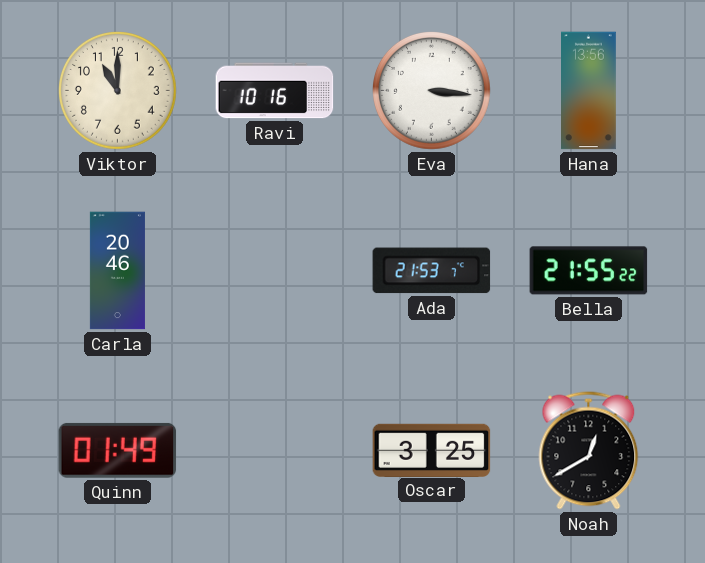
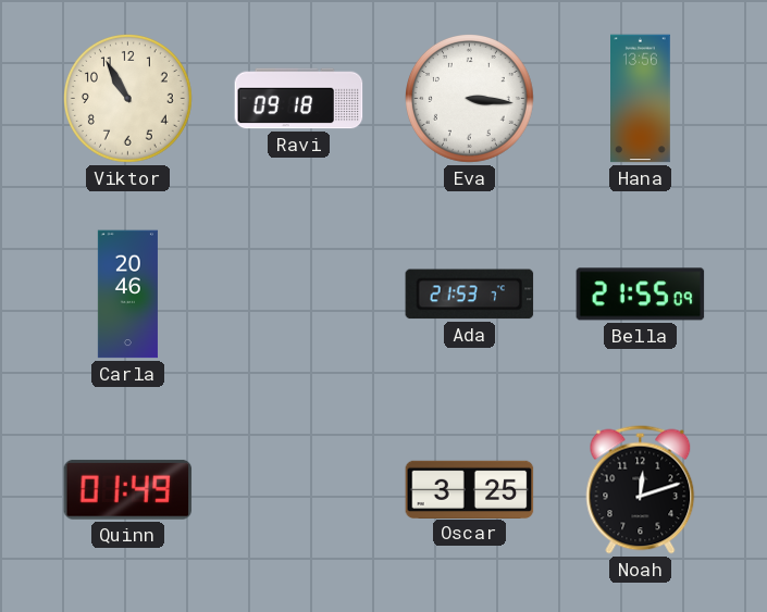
Viktor: 11:00 -> 10:55
Ravi: 10:16 -> 09:18
Bella: 21:55:22 -> 21:55:09
Noah: 12:40 -> 12:12
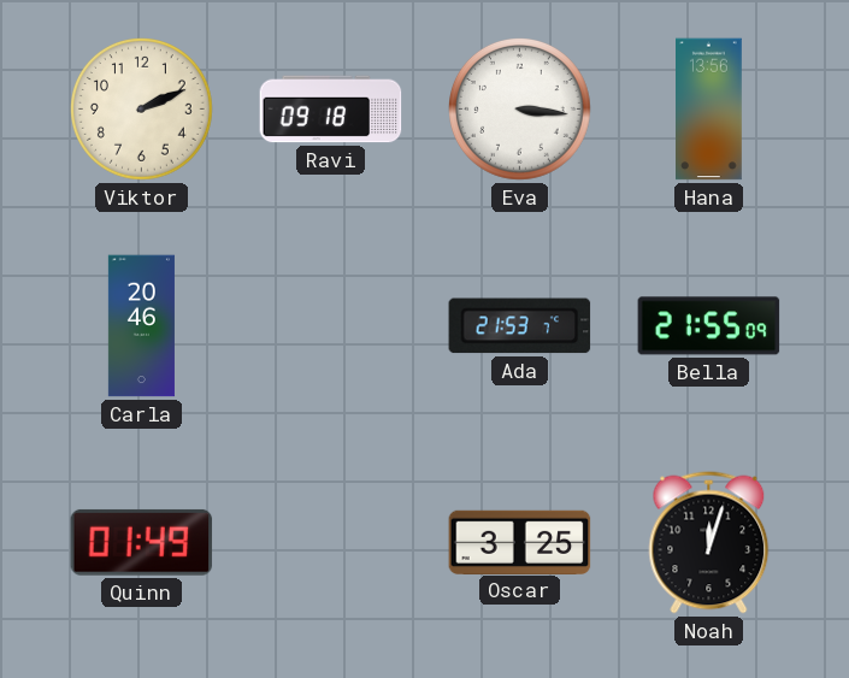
Viktor: 10:55 -> 2:11
Noah: 12:12 -> 12:03
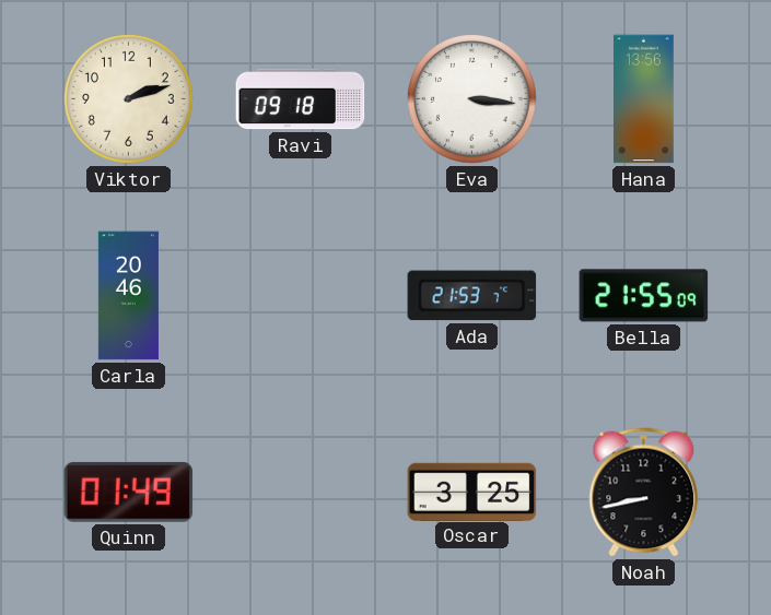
Viktor: 2:11 -> 2:12
Noah: 12:03 -> 8:43
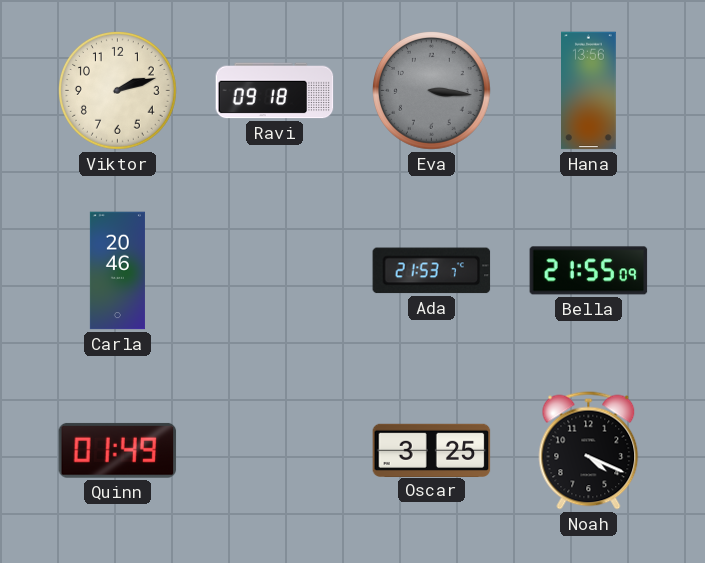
Eva dial: white -> grey
Noah: 8:43 -> 4:19
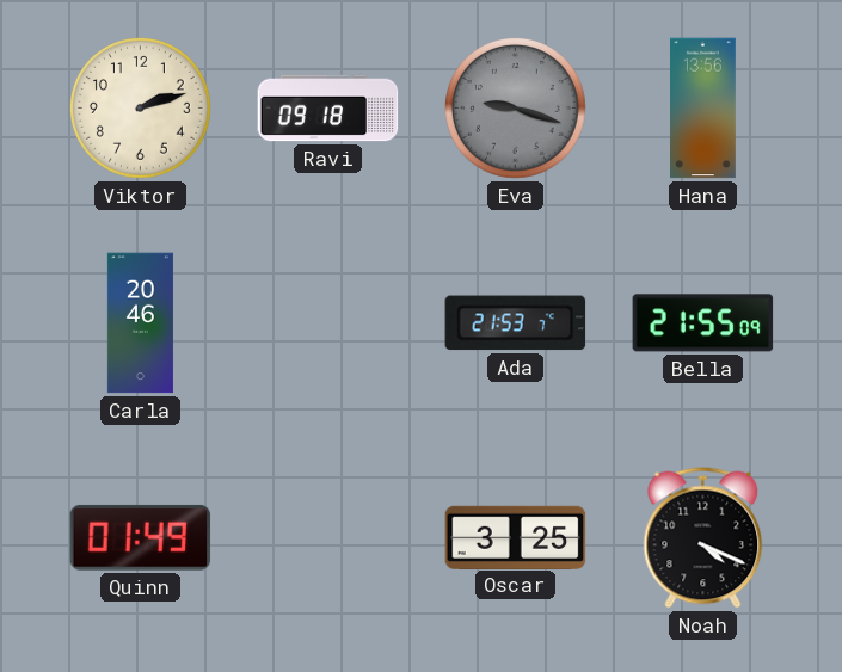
Eva: 3:16 -> 9:18
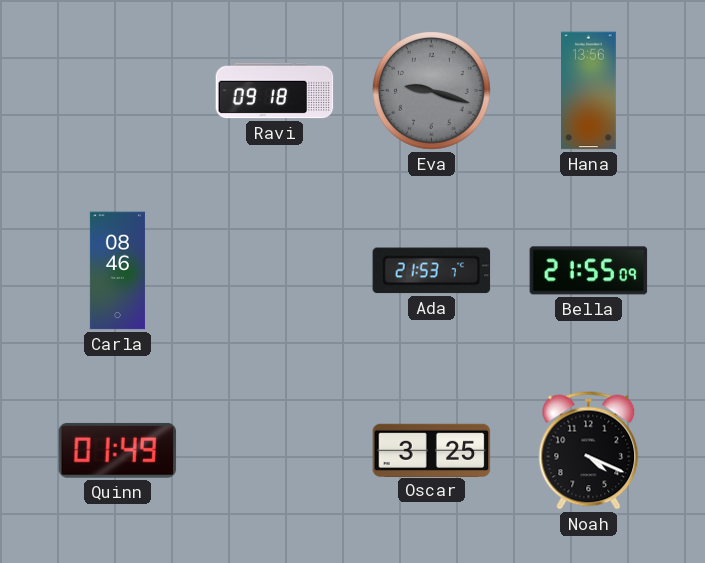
Viktor: 2:12 -> none
Carla: 20:46 -> 08:46
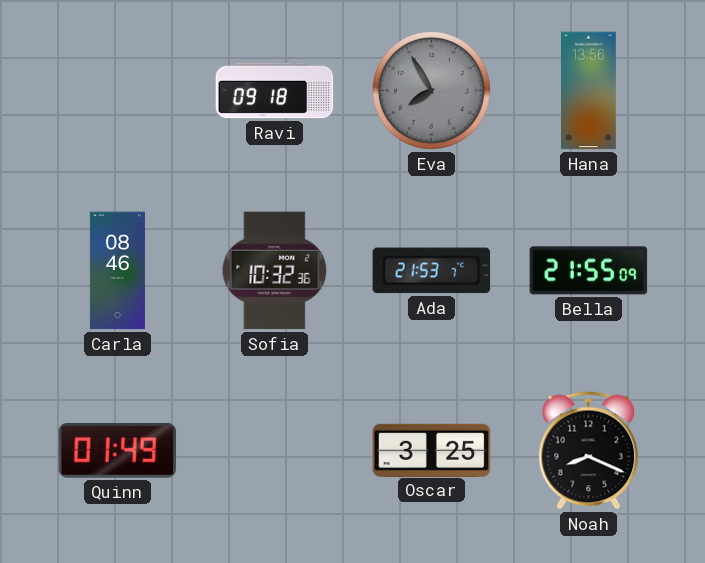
Eva: 9:18 -> 7:55
Sofia: none -> 10:32
Noah: 4:19 -> 8:19
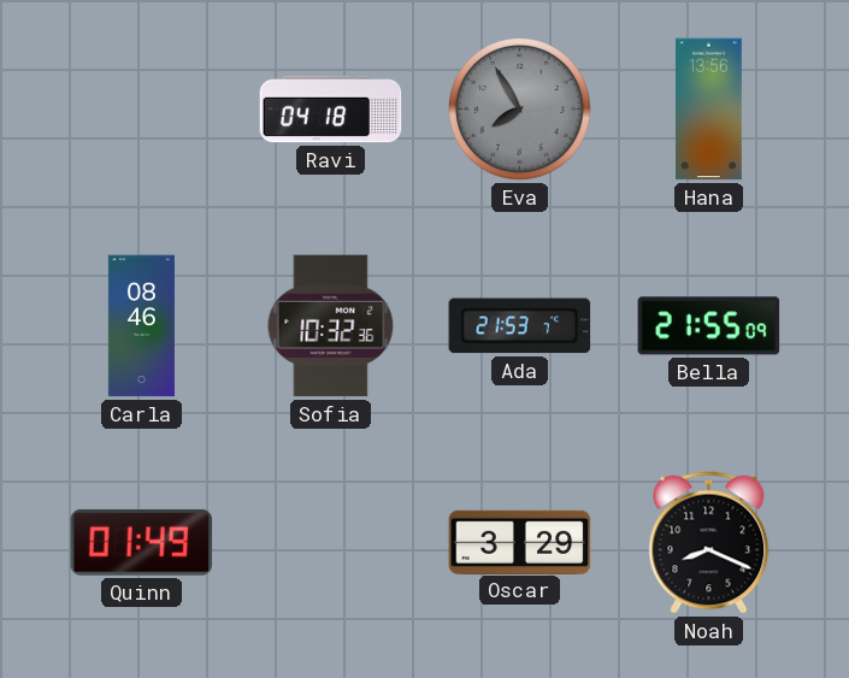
Ravi: 09:18 -> 04:18
Oscar: 3:25 -> 3:29
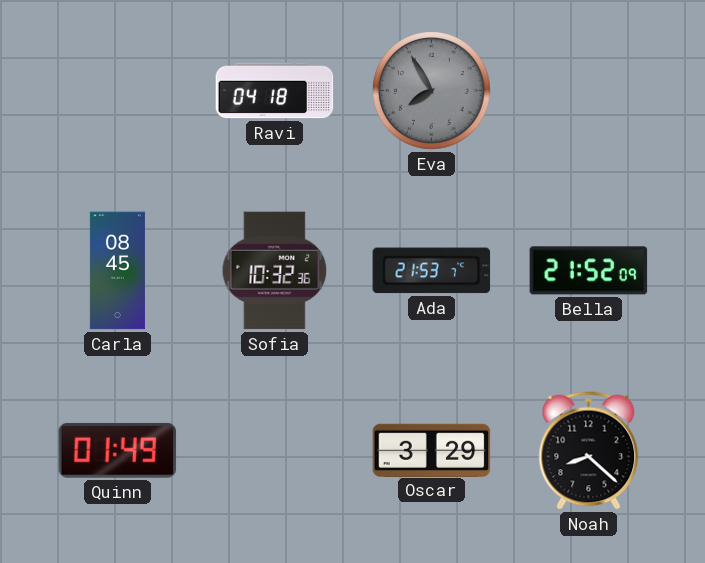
Hana: 13:56 -> none
Carla: 08:46 -> 08:45
Bella: 21:55 -> 21:52
Noah: 8:19 -> 8:22
